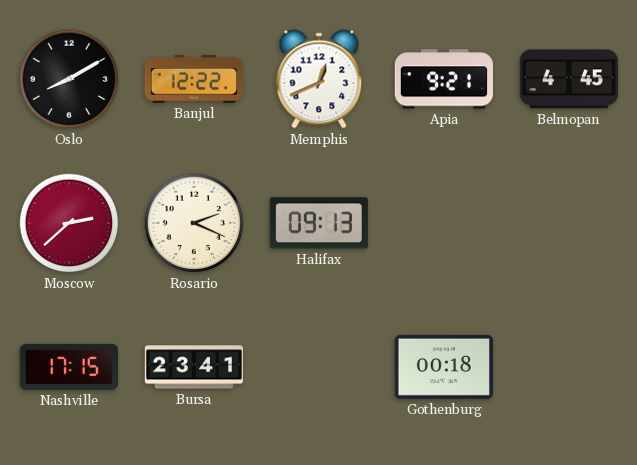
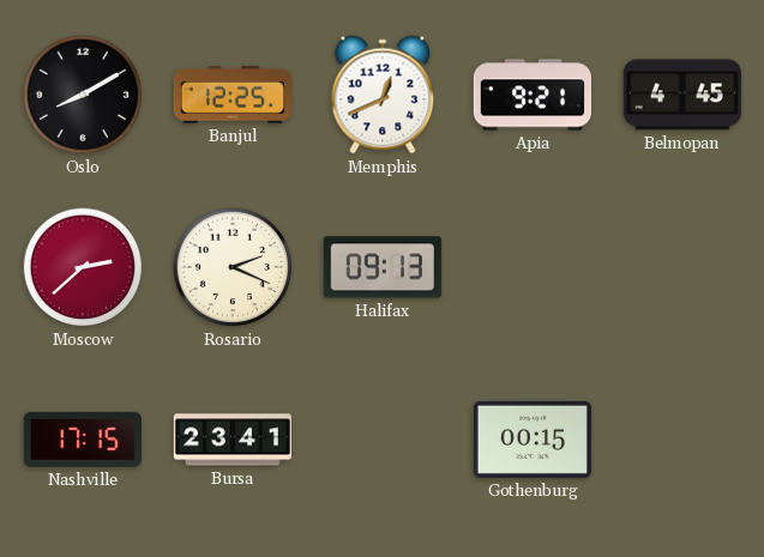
Banjul: 12:22 -> 12:25
Gothenburg: 00:18 -> 00:15
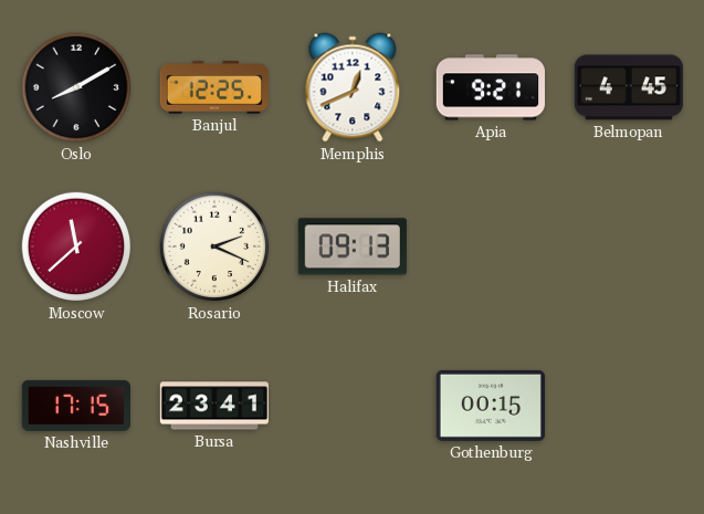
Moscow: 2:38 -> 11:38
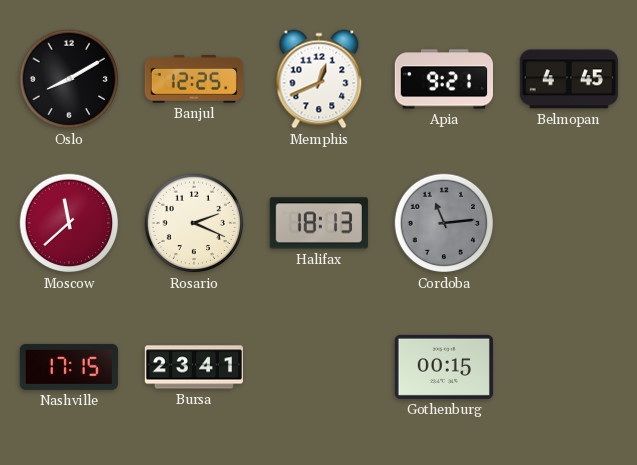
Halifax: 09:13 -> 18:13
Cordoba: none -> 11:14
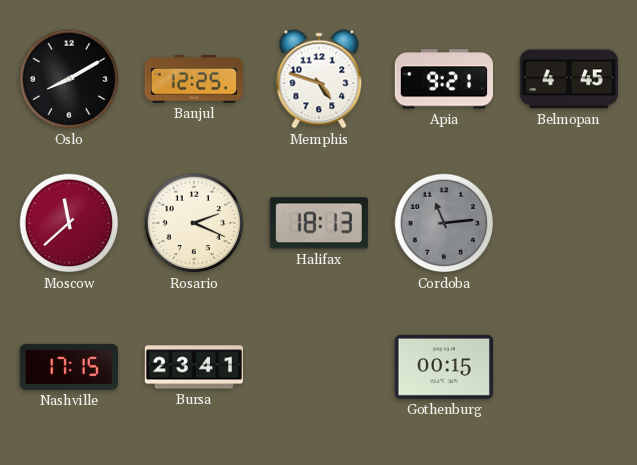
Memphis: 12:41 -> 4:48
